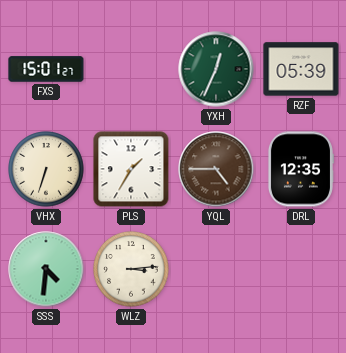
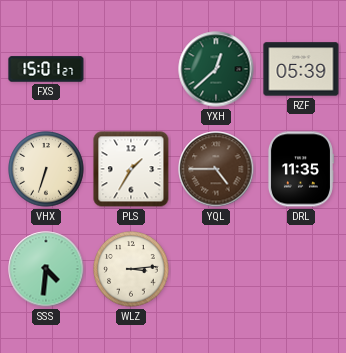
YXH: 12:34 -> 12:38
DRL: 12:35 -> 11:35
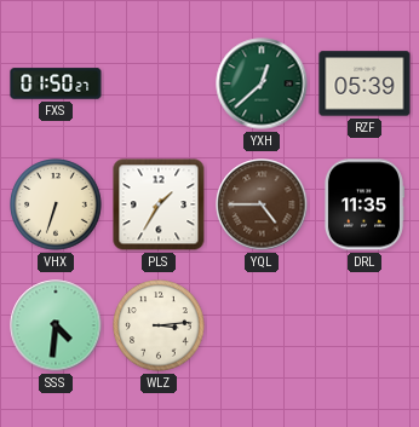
FXS: 15:01 -> 01:50
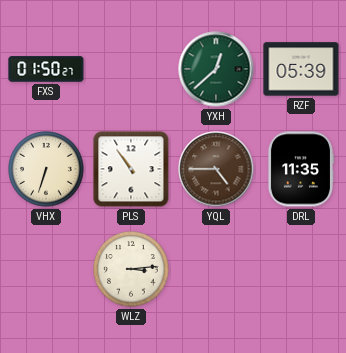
PLS: 1:35 -> 10:54
SSS: 4:31 -> none
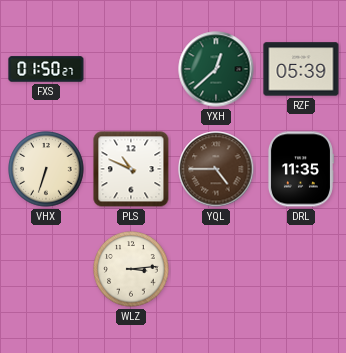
PLS: 10:54 -> 10:49
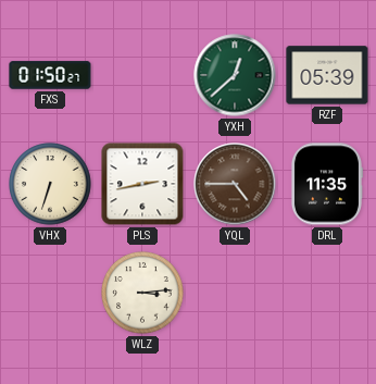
PLS: 10:49 -> 2:43
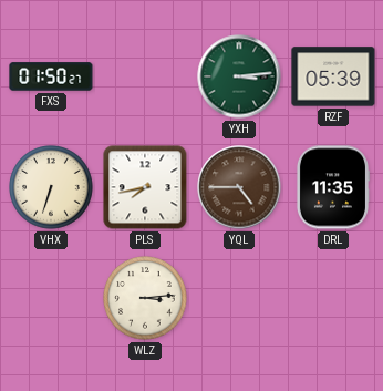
YXH: 12:38 -> 3:14
PLS: 2:43 -> 7:43
